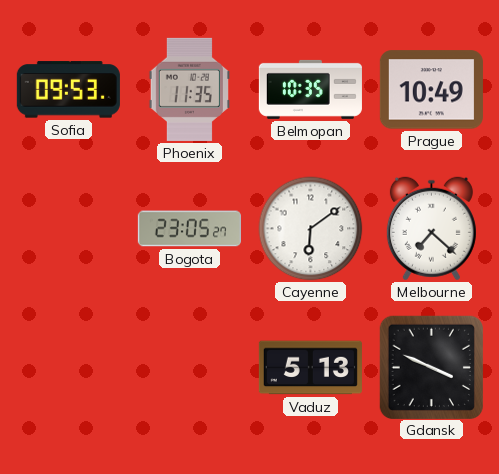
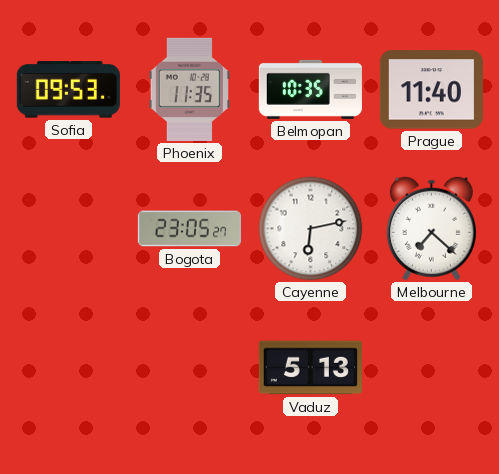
Prague: 10:49 -> 11:40
Cayenne: 6:09 -> 6:13
Gdansk: 3:49 -> none
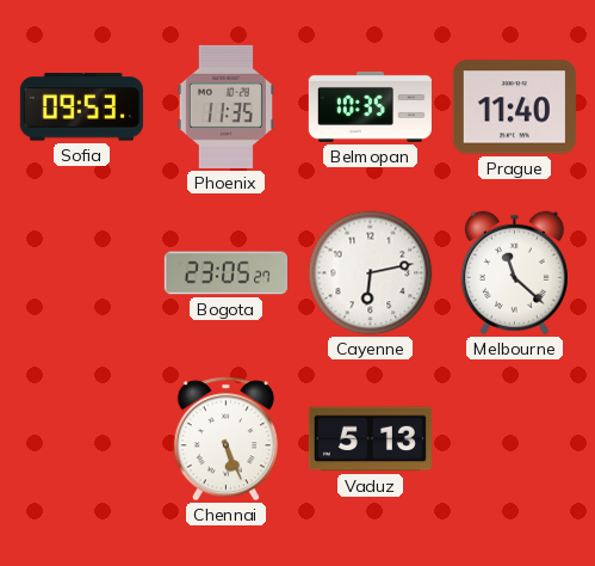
Melbourne: 7:22 -> 11:22
Chennai: none -> 5:26
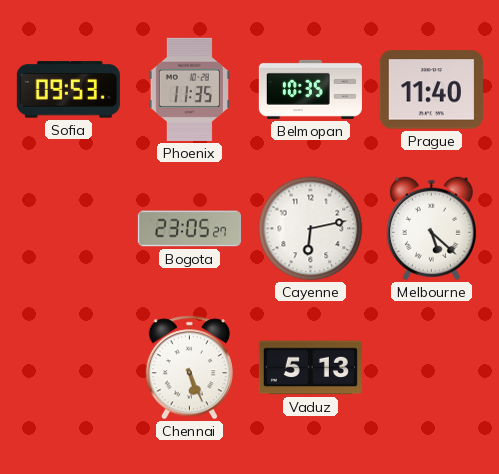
Melbourne: 11:22 -> 5:22
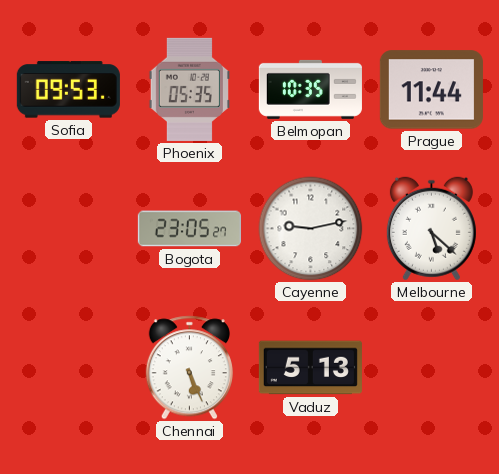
Phoenix: 11:35 -> 05:35
Prague: 11:40 -> 11:44
Cayenne: 6:13 -> 9:13
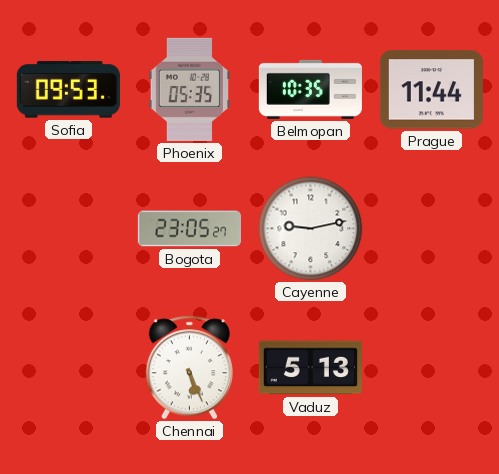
Melbourne: 5:22 -> none
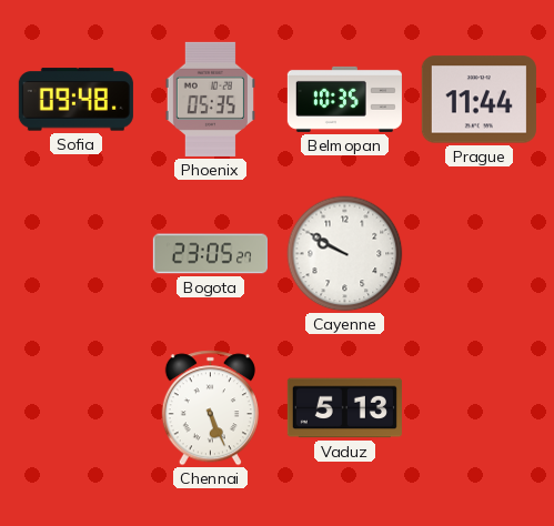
Sofia: 09:53 -> 09:48
Cayenne: 9:13 -> 9:50
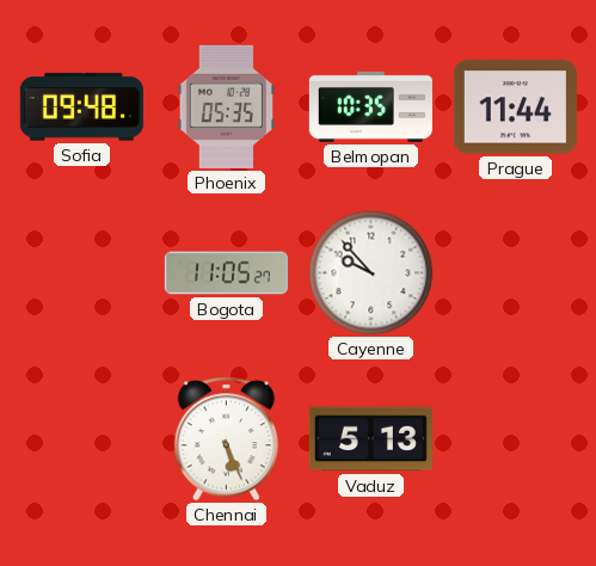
Bogota: 23:05 -> 11:05
Cayenne: 9:50 -> 9:53
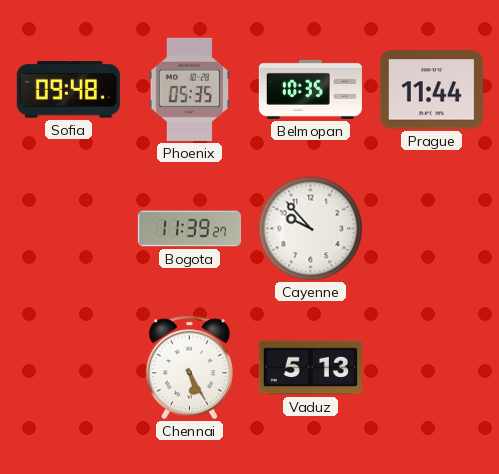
Bogota: 11:05 -> 11:39
Chennai: 5:26 -> 5:25
